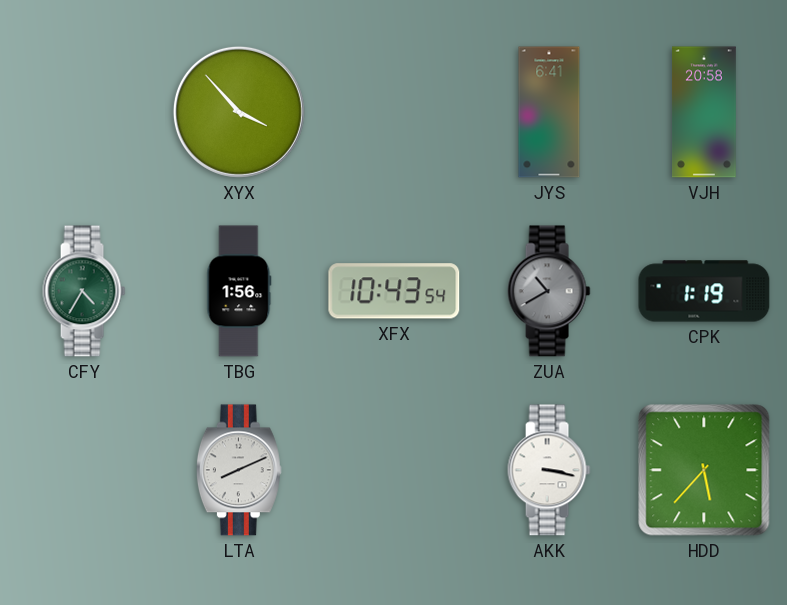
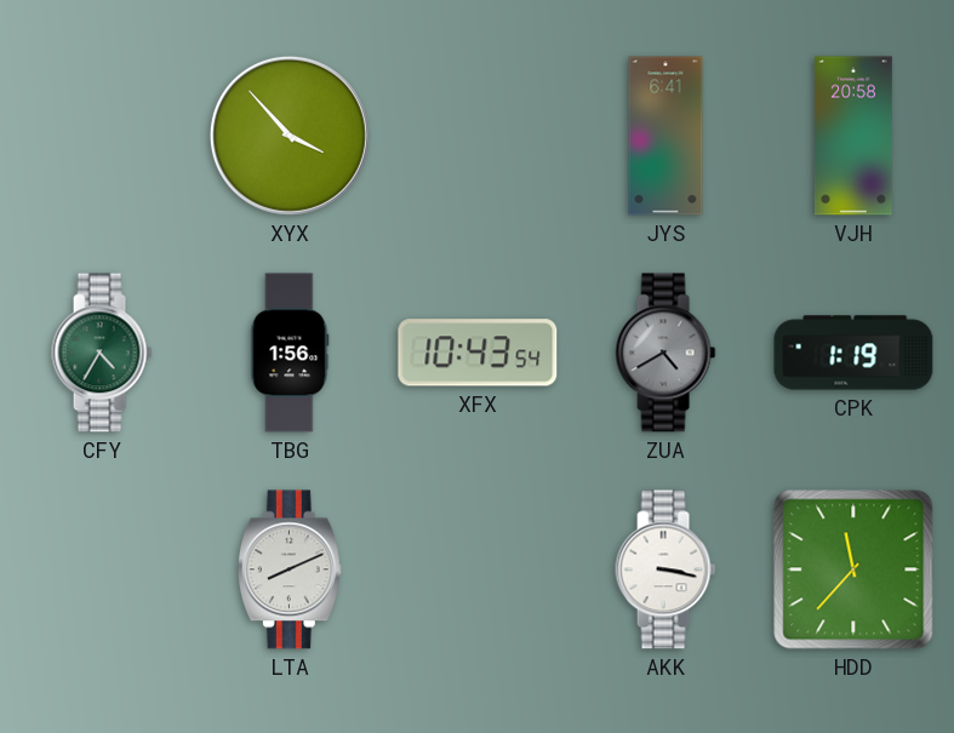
ZUA: 10:40 -> 4:40
HDD: 5:37 -> 11:37
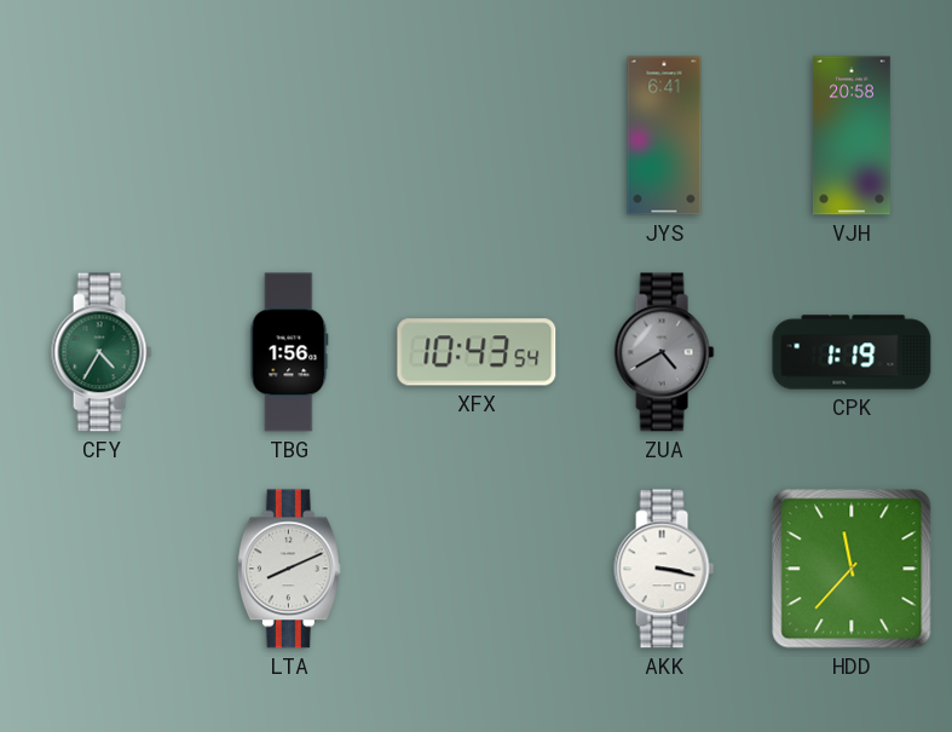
XYX: 3:53 -> none
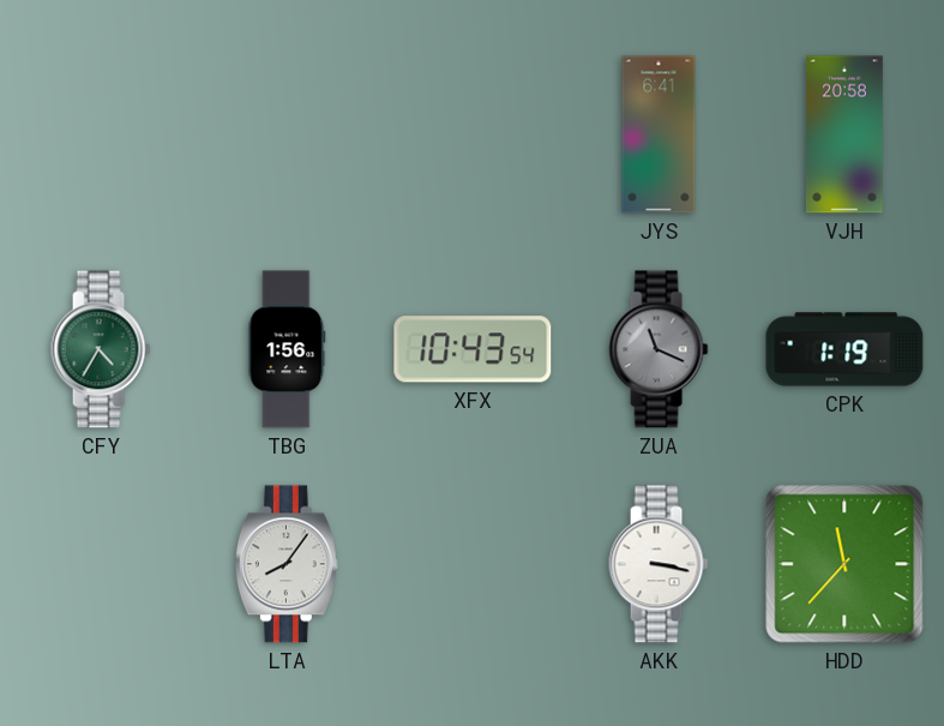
ZUA: 4:40 -> 11:19
LTA: 8:11 -> 8:06
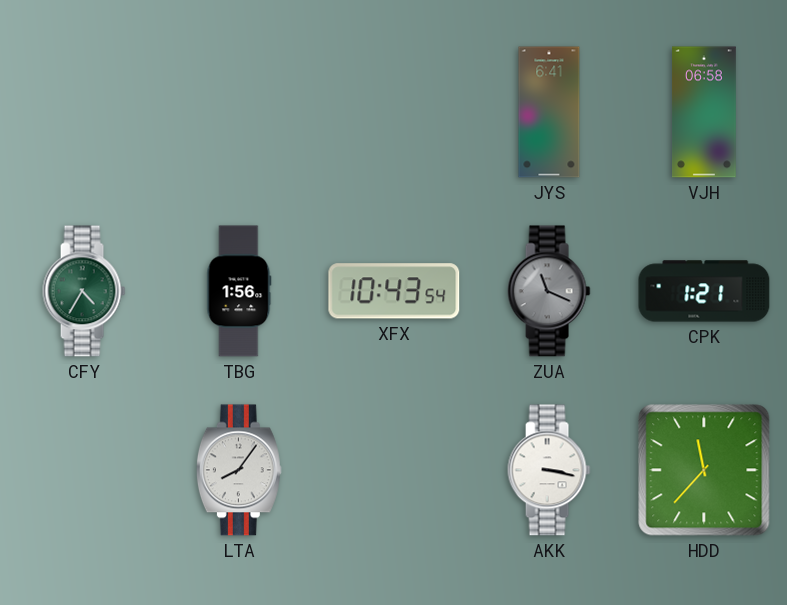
VJH: 20:58 -> 06:58
CPK: 1:19 -> 1:21
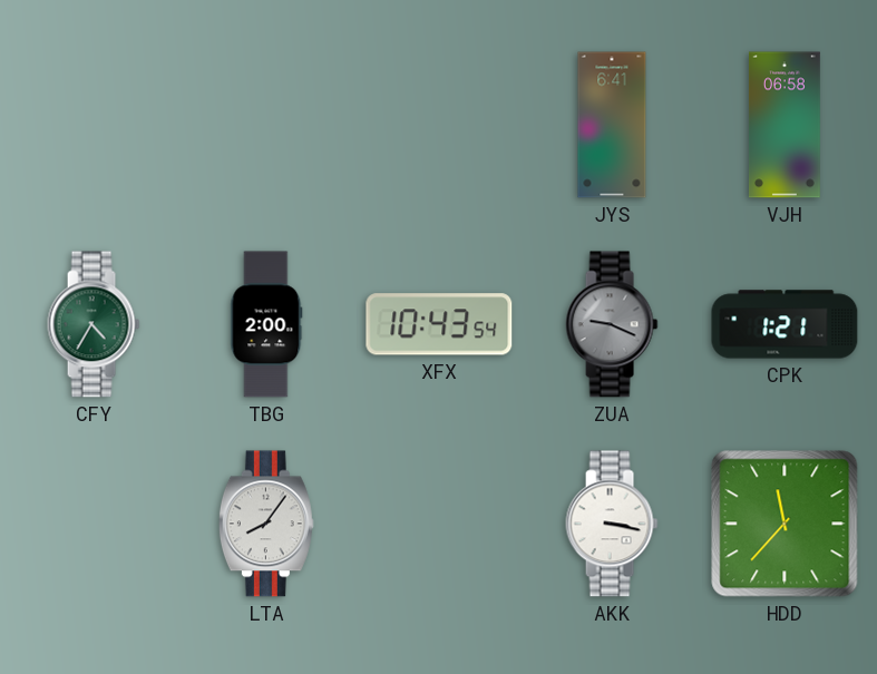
TBG: 1:56 -> 2:00
ZUA: 11:19 -> 9:19
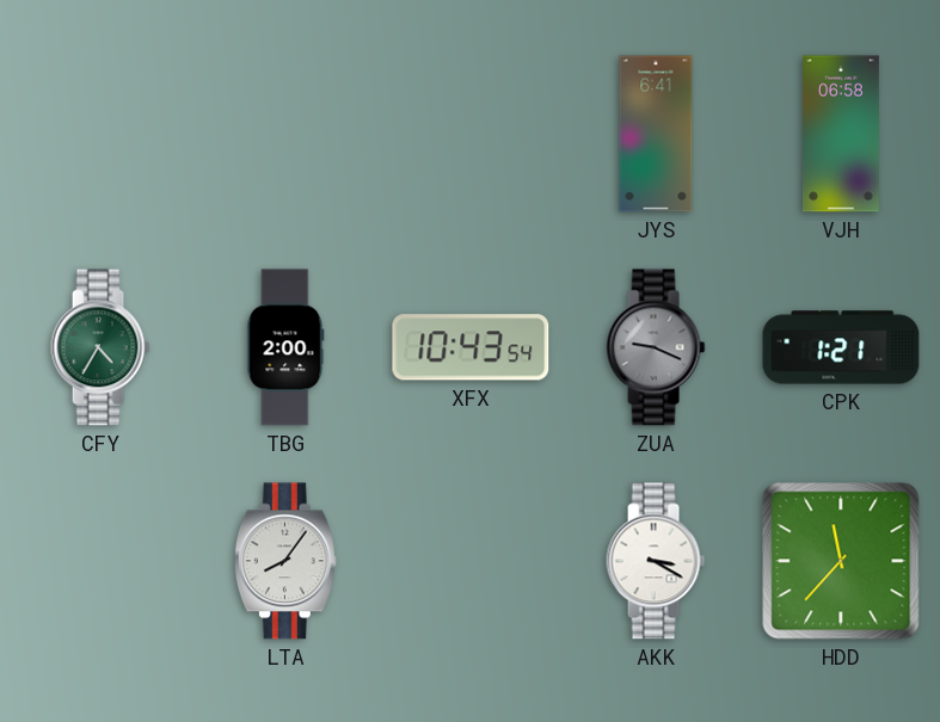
AKK: 3:17 -> 3:20
